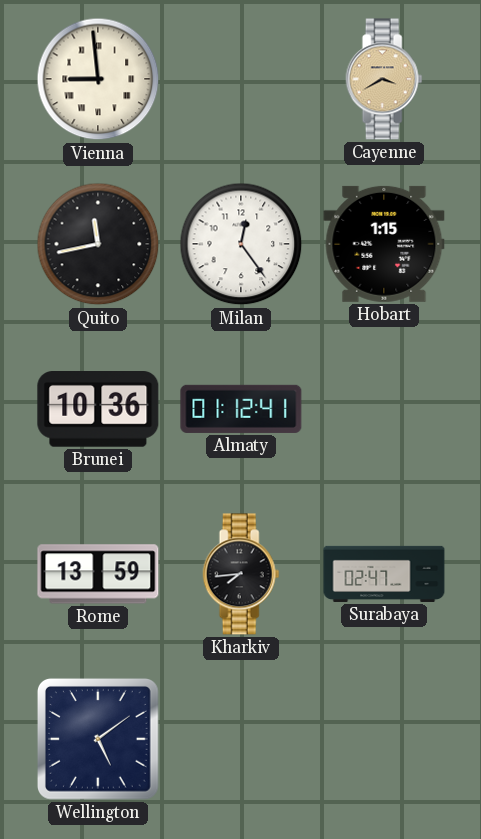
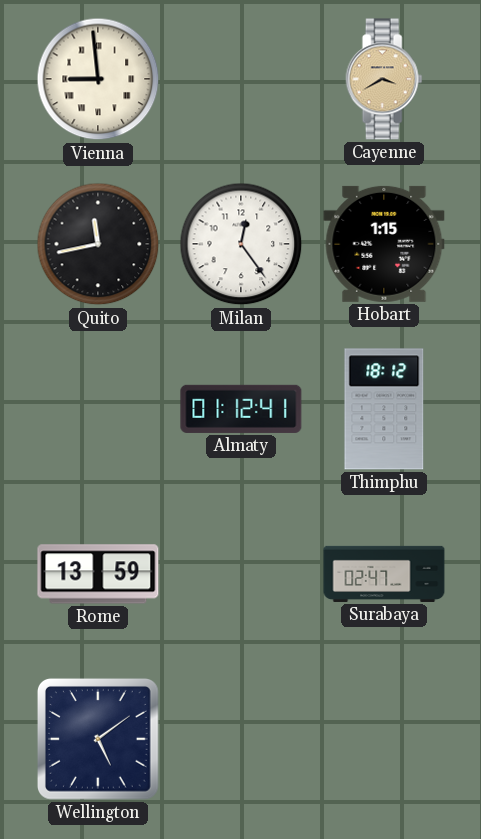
Brunei: 10:36 -> none
Thimphu: none -> 18:12
Kharkiv: 7:44 -> none
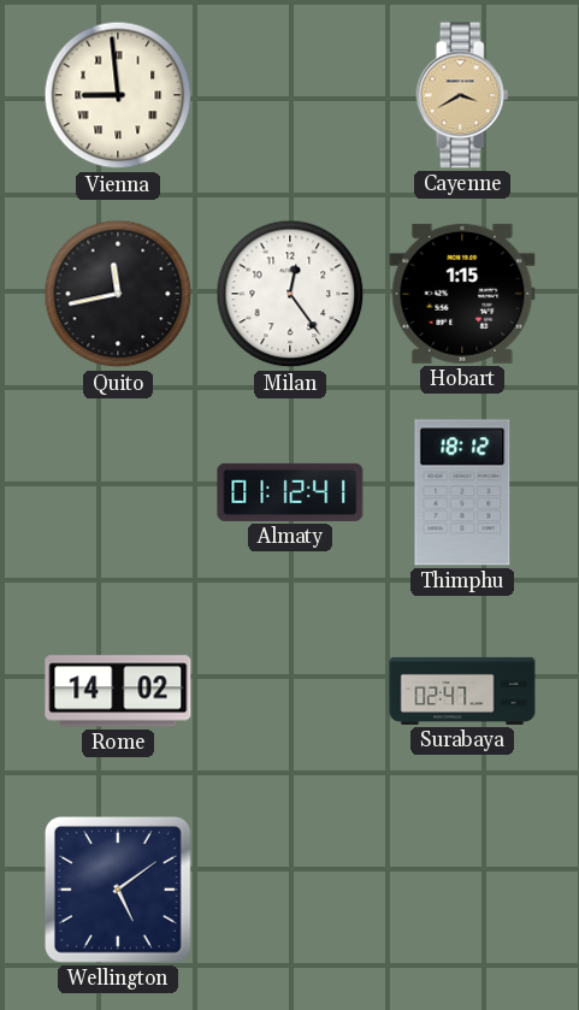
Rome: 13:59 -> 14:02
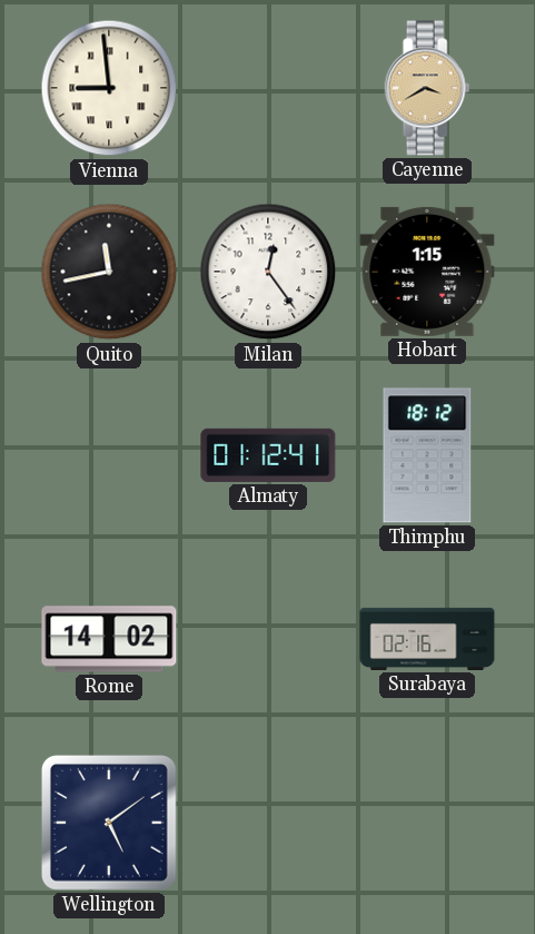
Surabaya: 02:47 -> 02:16
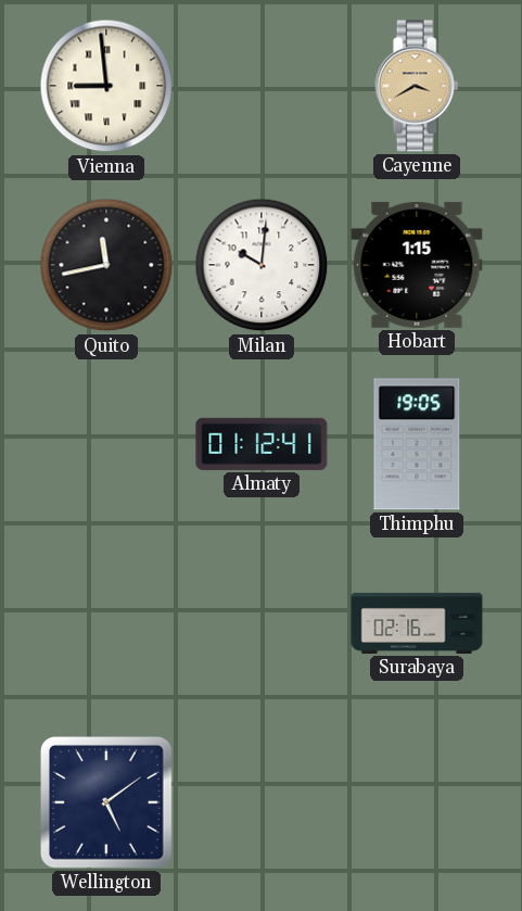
Milan: 12:24 -> 10:01
Thimphu: 18:12 -> 19:05
Rome: 14:02 -> none
